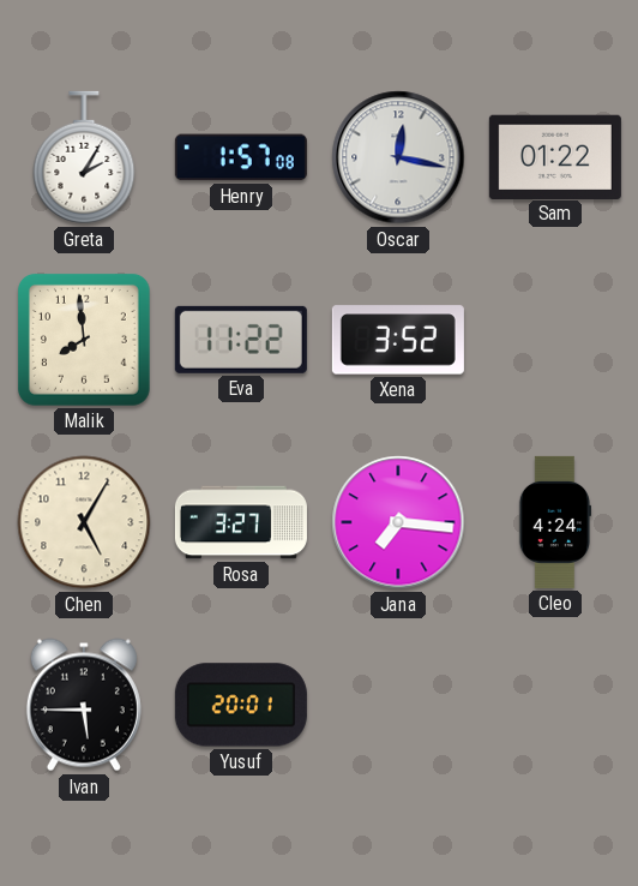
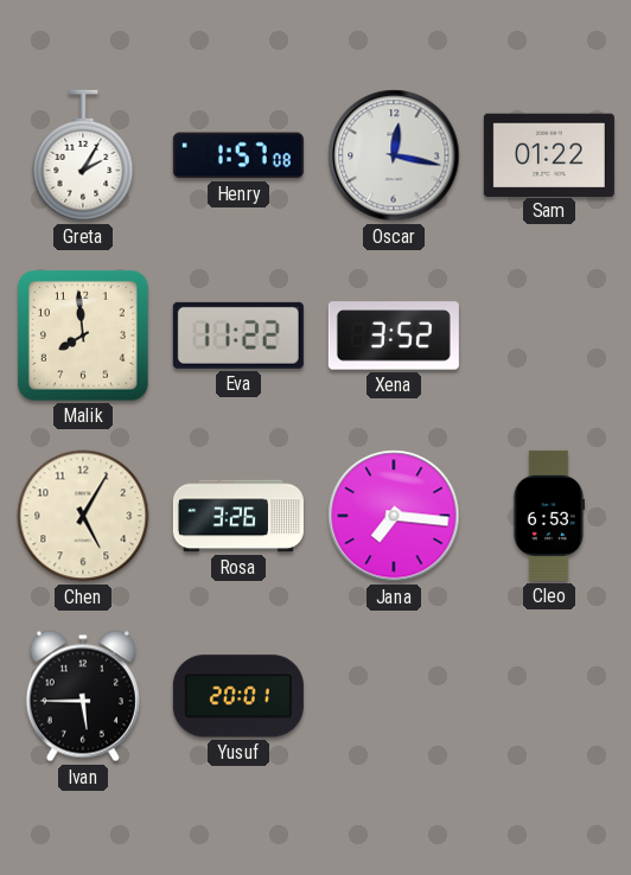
Rosa: 3:27 -> 3:26
Cleo: 4:24 -> 6:53
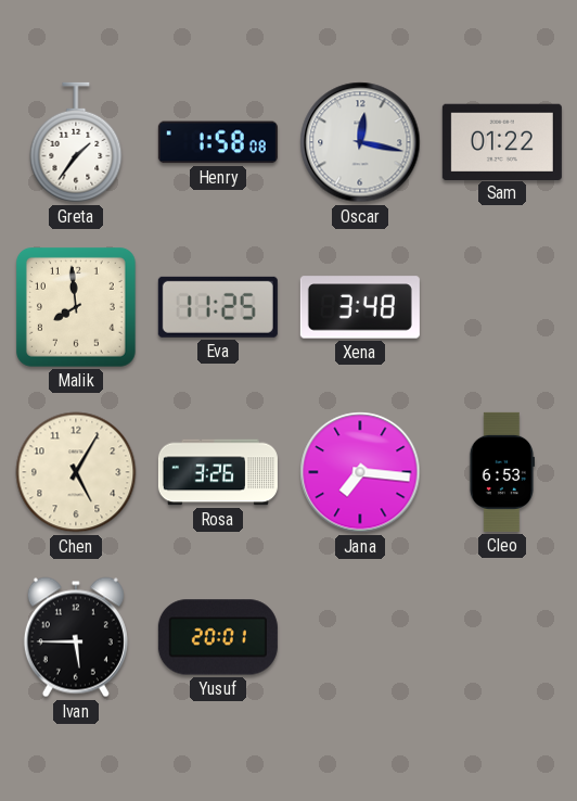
Greta: 2:05 -> 1:36
Henry: 1:57 -> 1:58
Eva: 11:22 -> 11:25
Xena: 3:52 -> 3:48
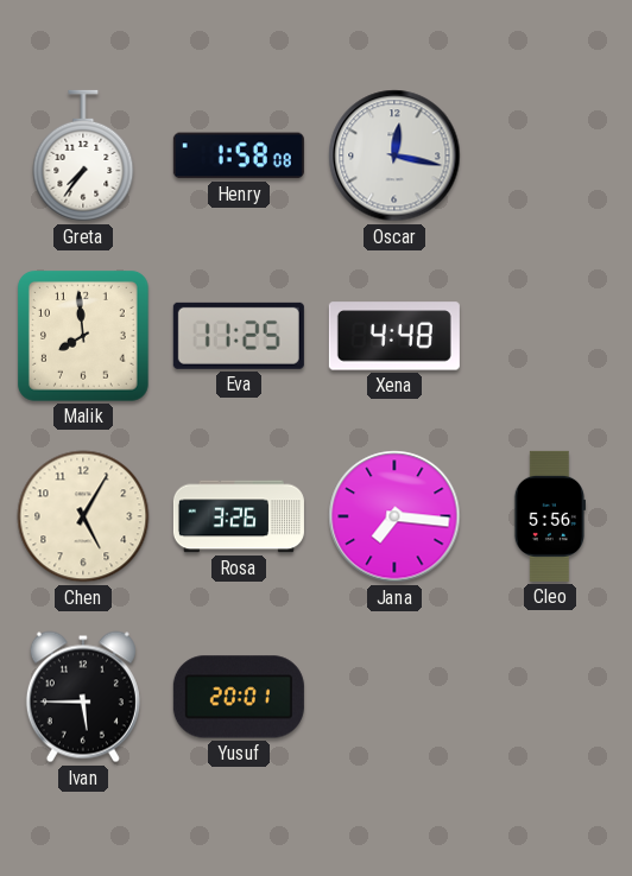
Greta: 1:36 -> 7:36
Sam: 01:22 -> none
Xena: 3:48 -> 4:48
Cleo: 6:53 -> 5:56
